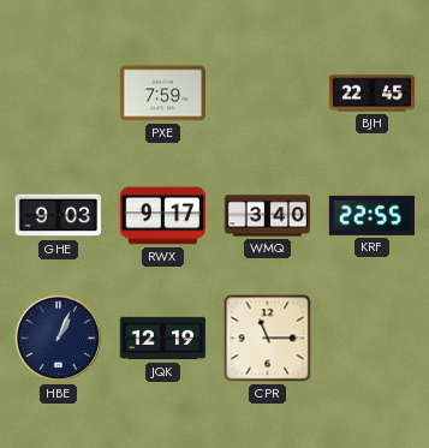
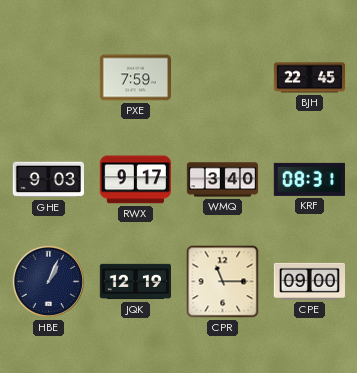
KRF: 22:55 -> 08:31
CPE: none -> 09:00
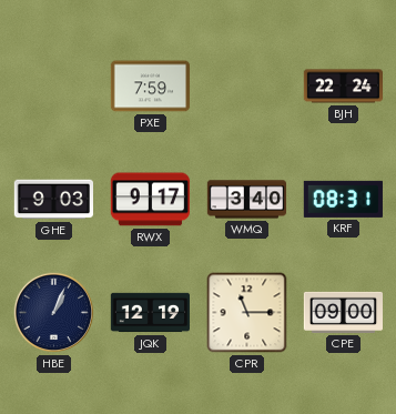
BJH: 22:45 -> 22:24
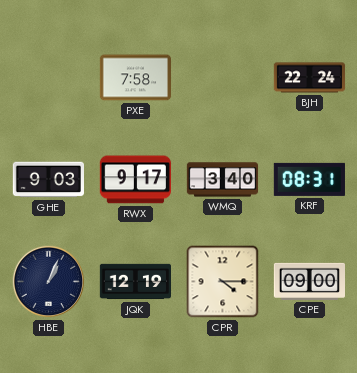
PXE: 7:59 -> 7:58
CPR: 11:15 -> 4:15
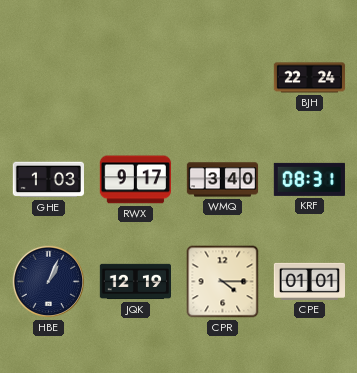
PXE: 7:58 -> none
GHE: 9:03 -> 1:03
CPE: 09:00 -> 01:01
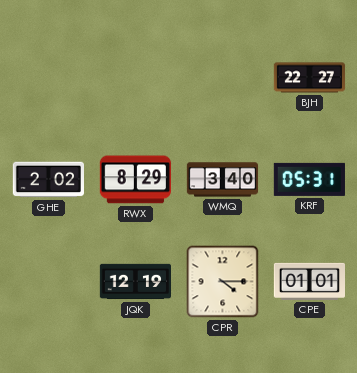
BJH: 22:24 -> 22:27
GHE: 1:03 -> 2:02
RWX: 9:17 -> 8:29
KRF: 08:31 -> 05:31
HBE: 1:04 -> none
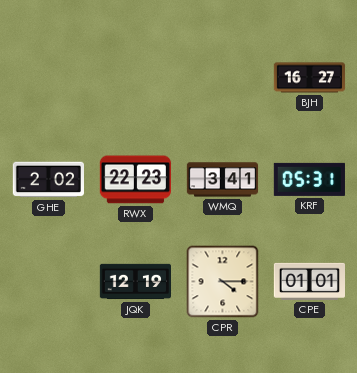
BJH: 22:27 -> 16:27
RWX: 8:29 -> 22:23
WMQ: 3:40 -> 3:41
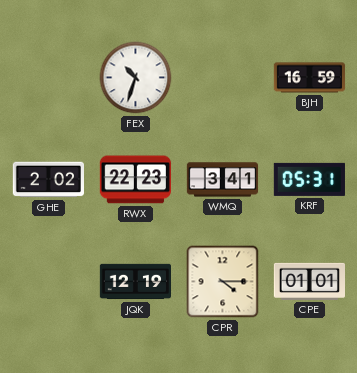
FEX: none -> 10:33
BJH: 16:27 -> 16:59
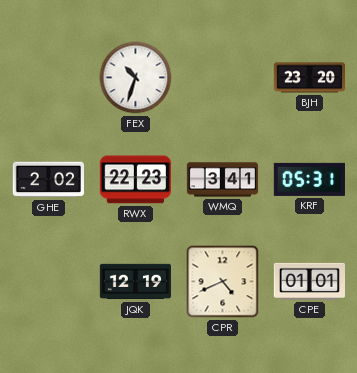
BJH: 16:59 -> 23:20
CPR: 4:15 -> 4:41
